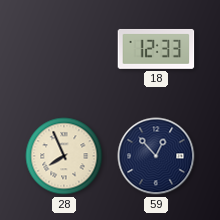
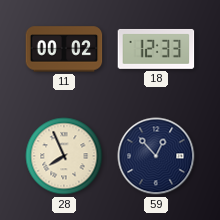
11: none -> 00:02
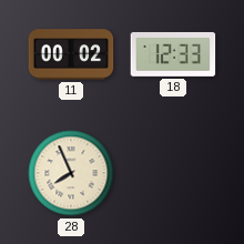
59: 12:53 -> none
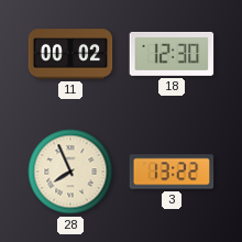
18: 12:33 -> 12:30
3: none -> 13:22
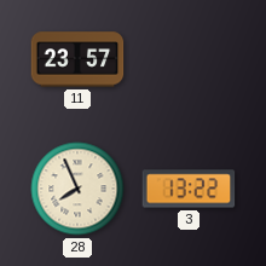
11: 00:02 -> 23:57
18: 12:30 -> none
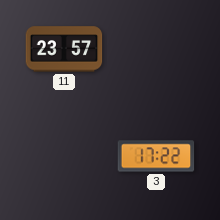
28: 7:56 -> none
3: 13:22 -> 17:22
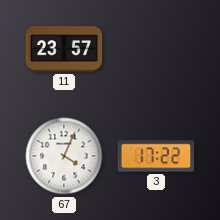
67: none -> 4:04
